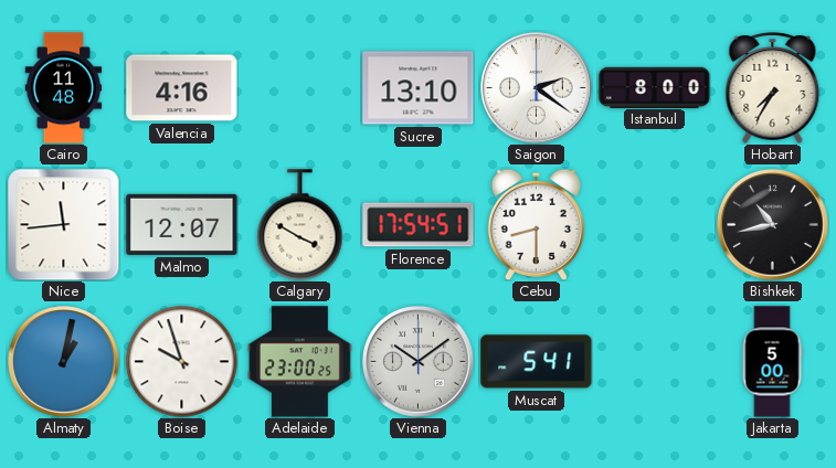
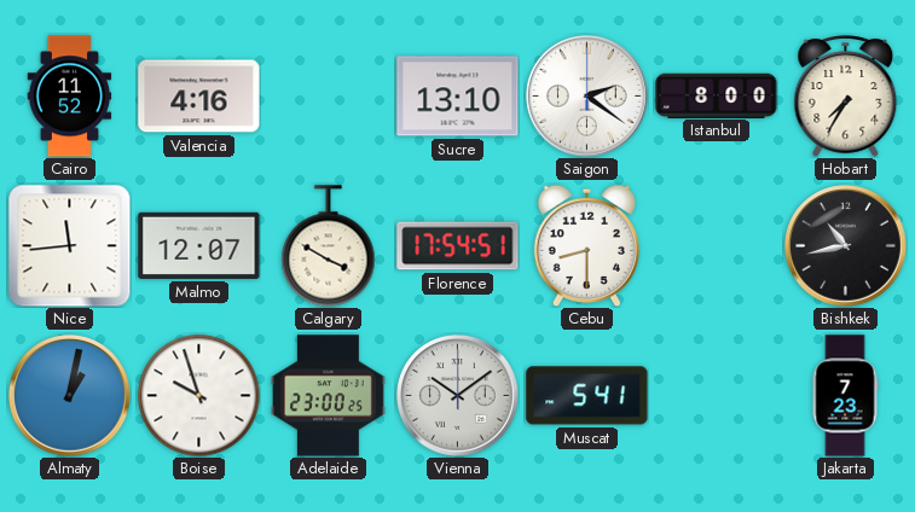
Cairo: 11:48 -> 11:52
Jakarta: 5:00 -> 7:23
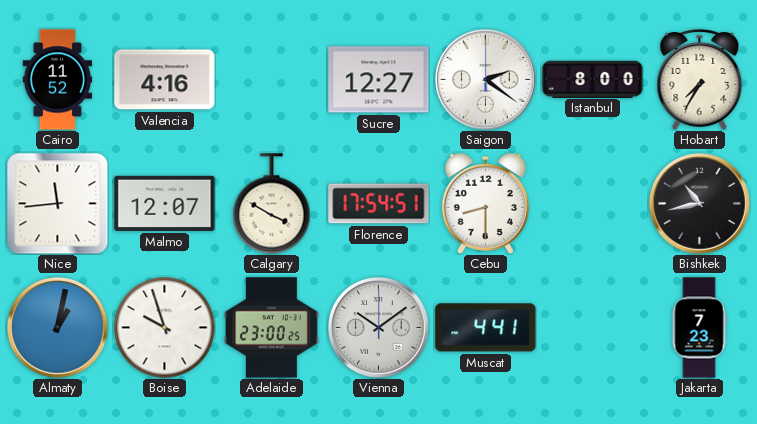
Sucre: 13:10 -> 12:27
Muscat: 5:41 -> 4:41
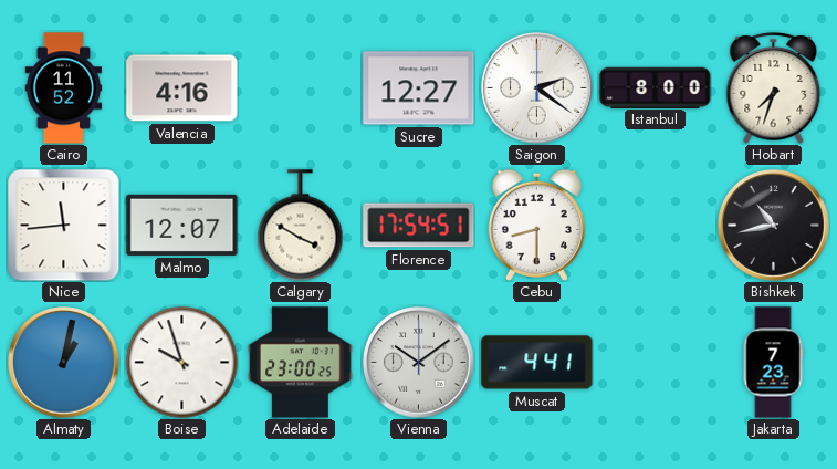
Hobart: 7:35 -> 7:33
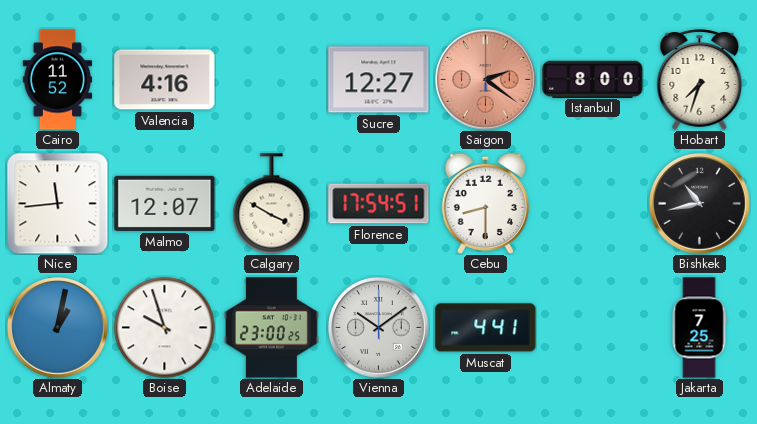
Saigon dial: white -> salmon
Jakarta: 7:23 -> 7:25
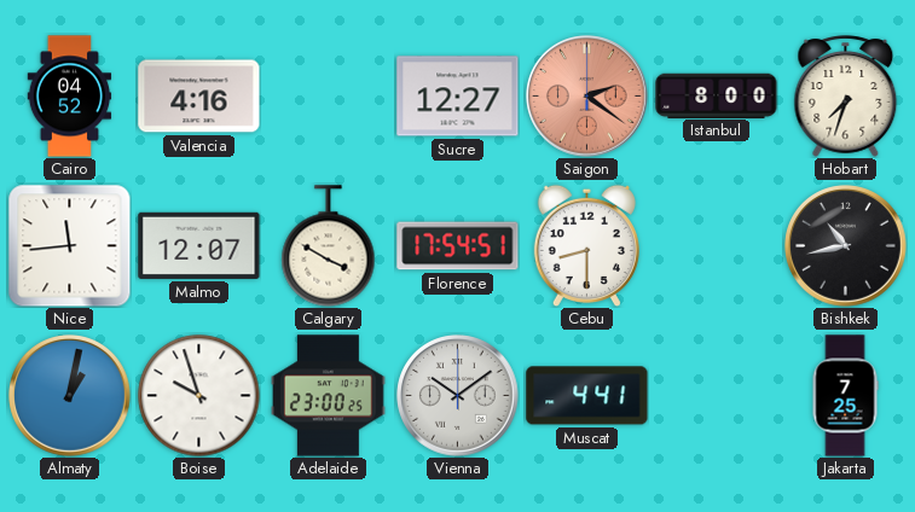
Cairo: 11:52 -> 04:52
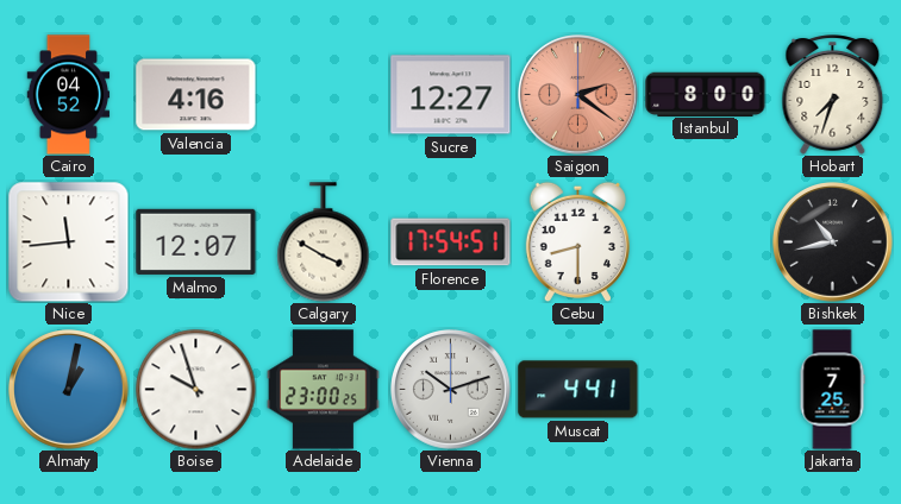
Vienna: 10:09 -> 10:12
